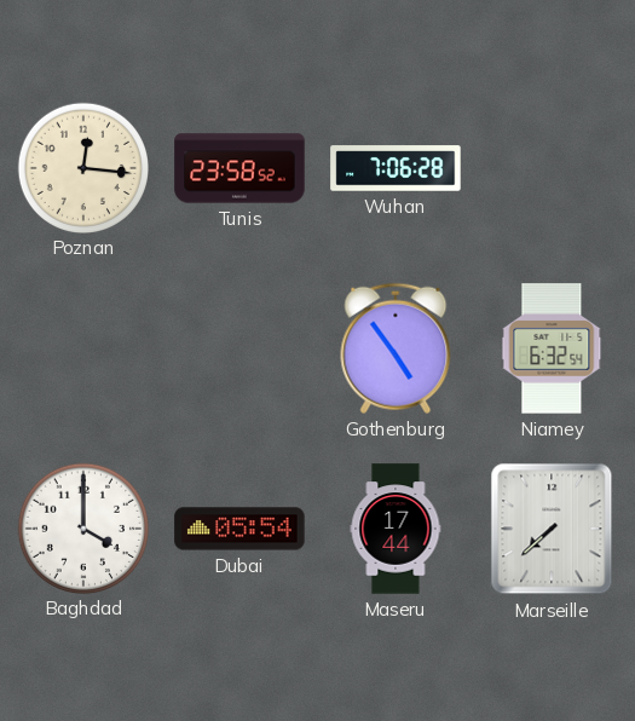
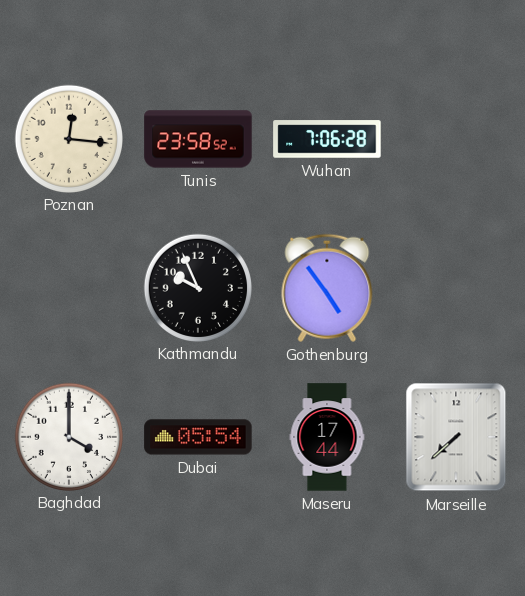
Kathmandu: none -> 9:56
Niamey: 6:32 -> none
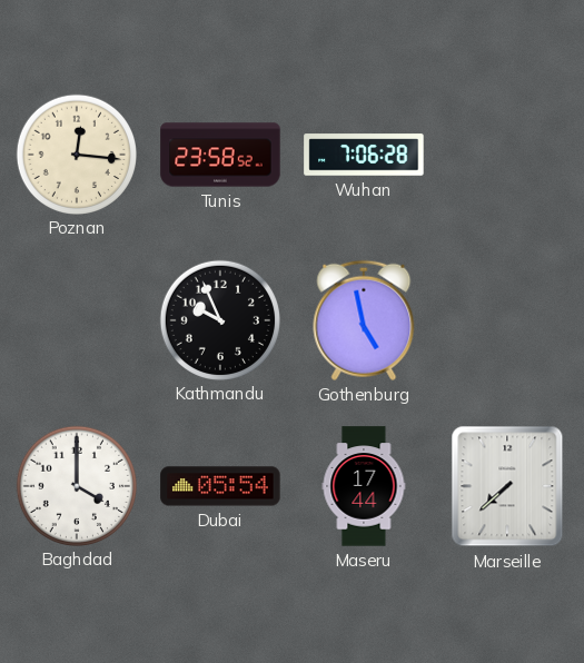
Gothenburg: 4:54 -> 4:58
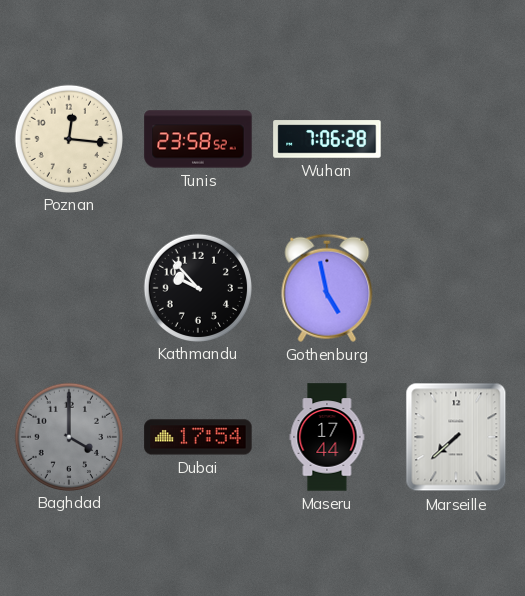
Kathmandu: 9:56 -> 9:53
Baghdad dial: white -> grey
Dubai: 05:54 -> 17:54
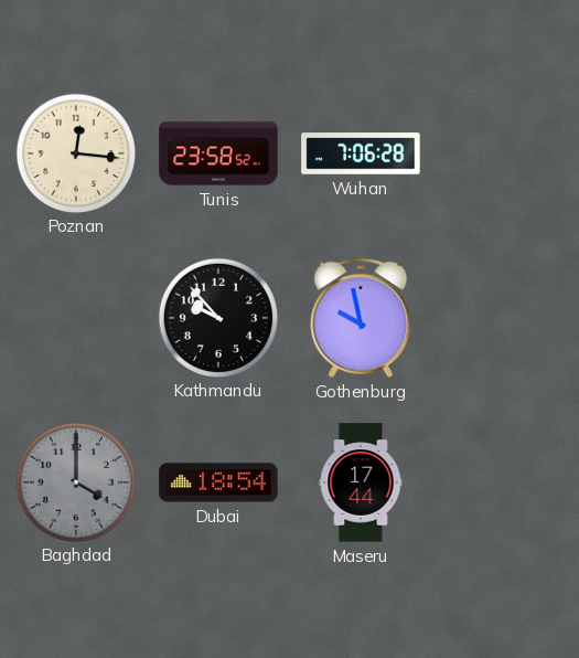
Gothenburg: 4:58 -> 9:58
Dubai: 17:54 -> 18:54
Marseille: 7:38 -> none
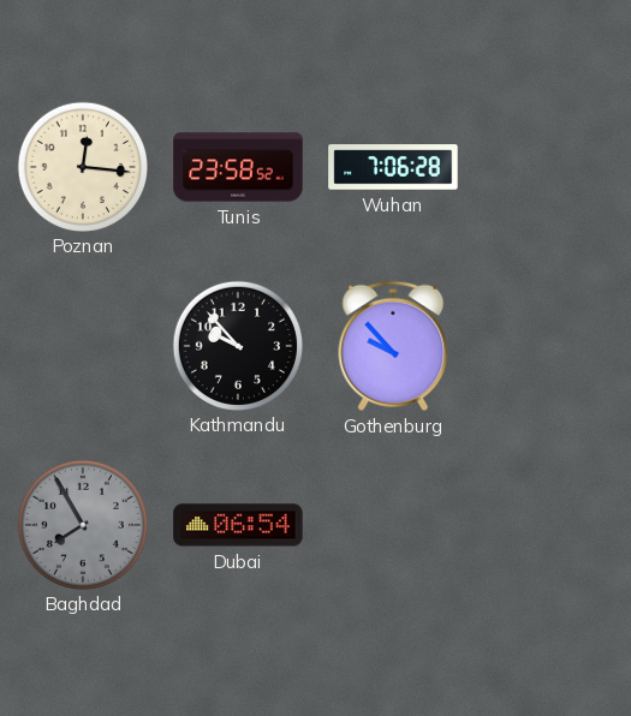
Gothenburg: 9:58 -> 9:53
Baghdad: 4:00 -> 7:55
Dubai: 18:54 -> 06:54
Maseru: 17:44 -> none
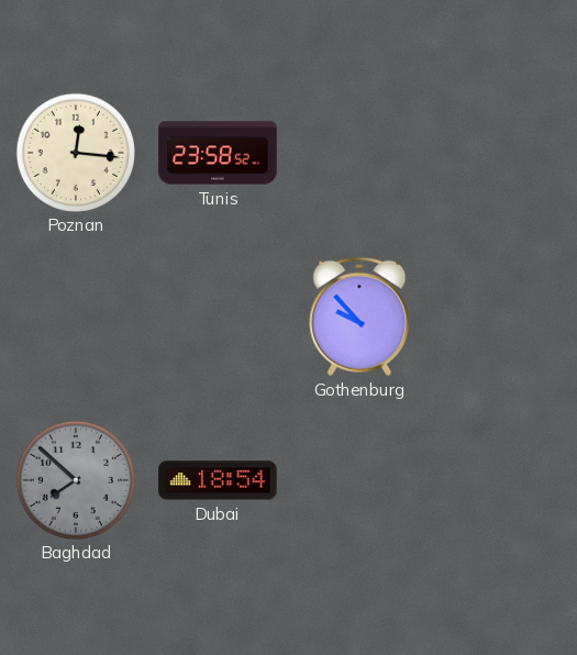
Wuhan: 7:06 -> none
Kathmandu: 9:53 -> none
Baghdad: 7:55 -> 7:52
Dubai: 06:54 -> 18:54
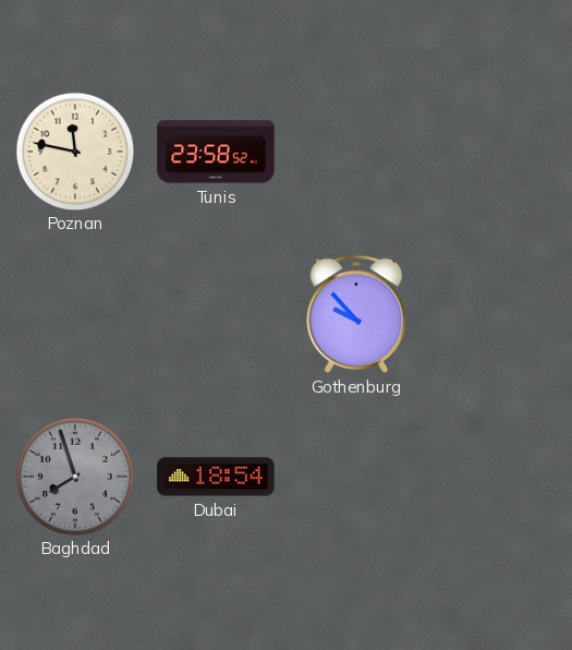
Poznan: 12:16 -> 11:47
Baghdad: 7:52 -> 7:57
